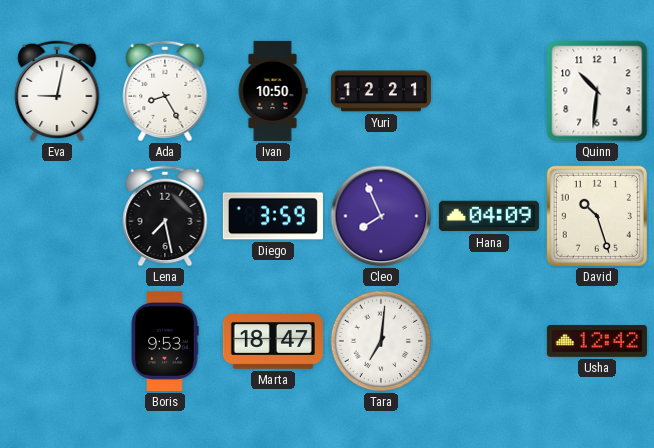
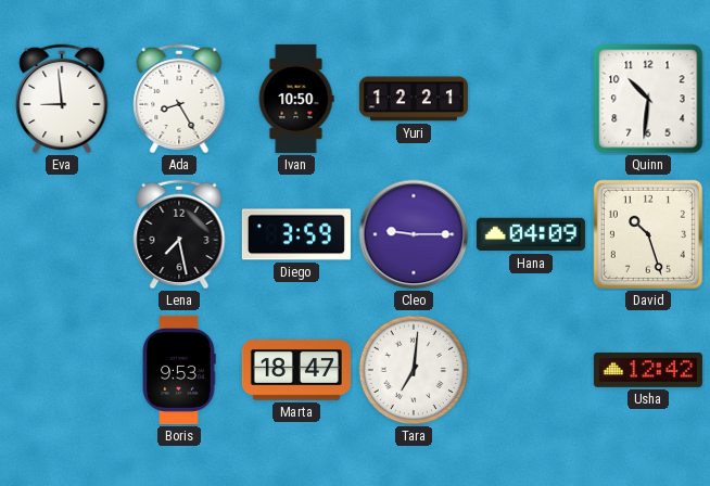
Eva: 9:02 -> 8:59
Cleo: 7:56 -> 9:15
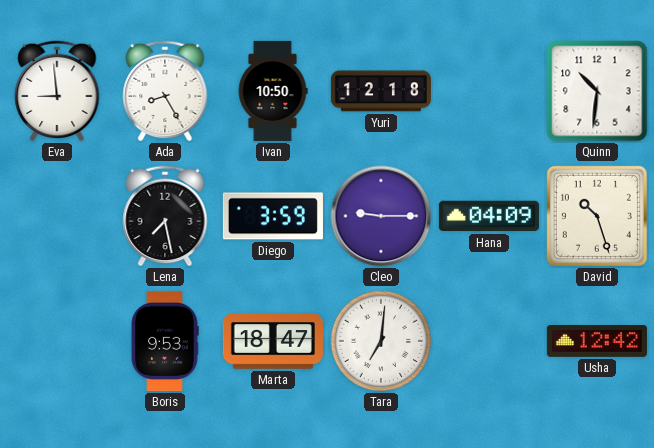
Yuri: 12:21 -> 12:18
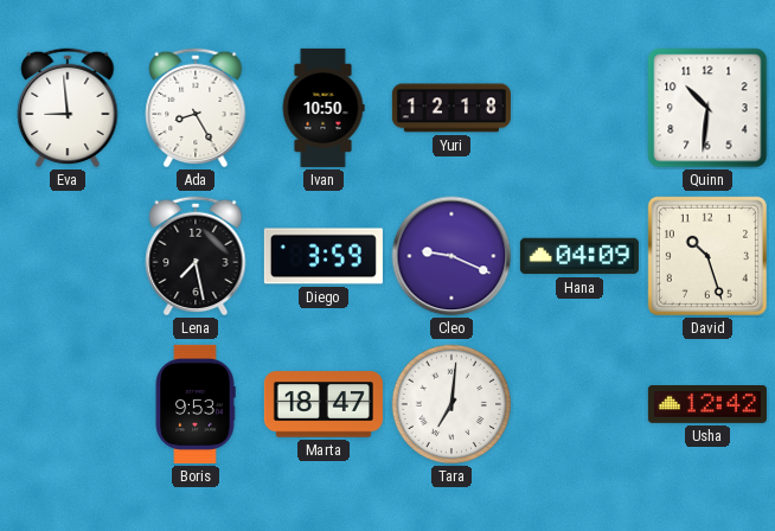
Cleo: 9:15 -> 9:19
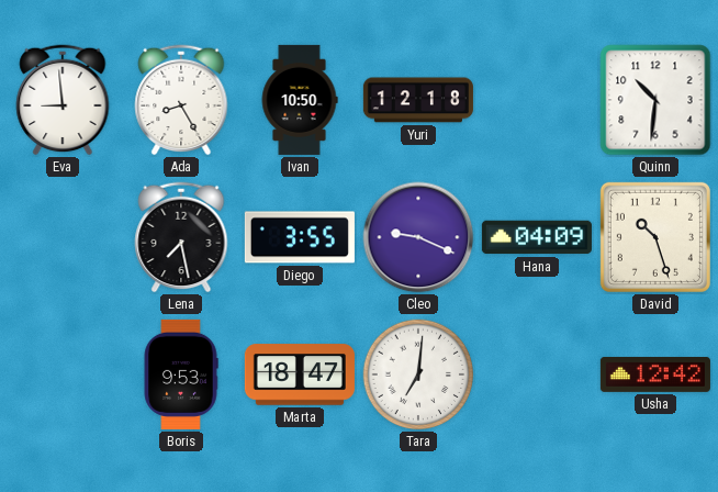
Diego: 3:59 -> 3:55
